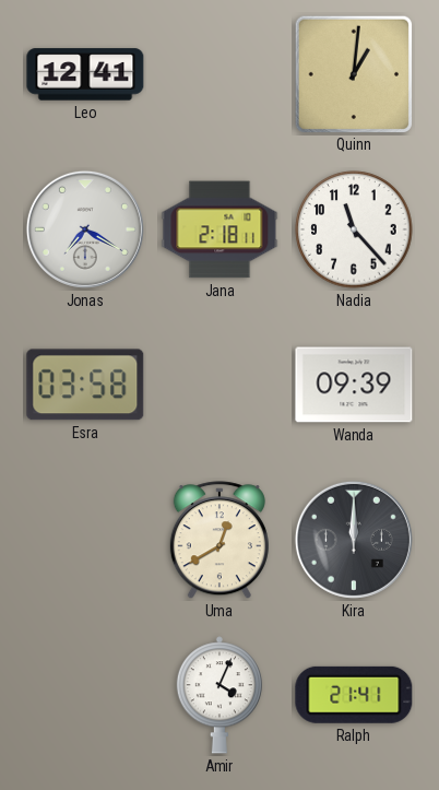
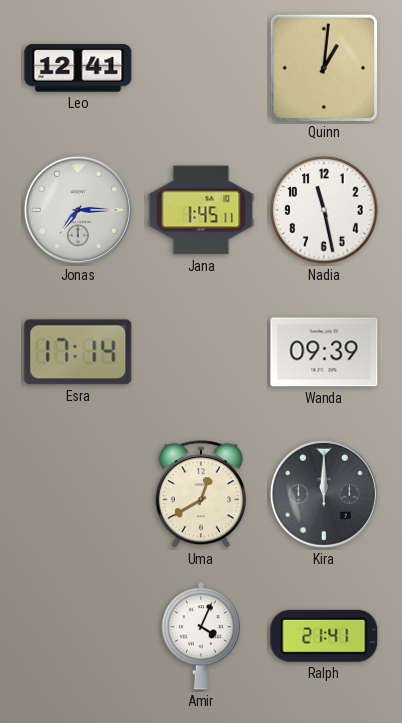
Jonas: 7:20 -> 7:15
Jana: 2:18 -> 1:45
Nadia: 11:23 -> 11:28
Esra: 03:58 -> 17:14
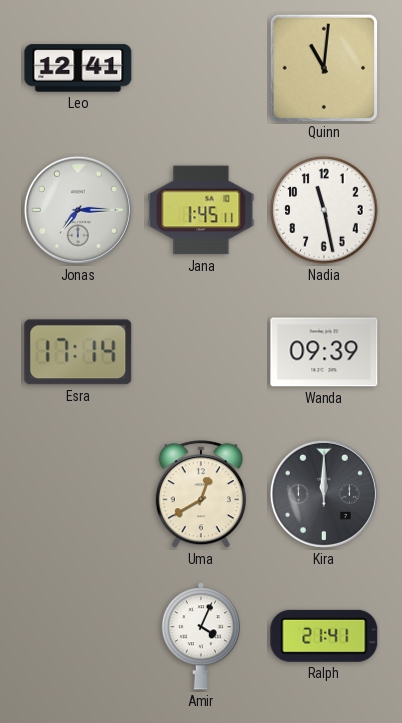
Quinn: 1:01 -> 11:01
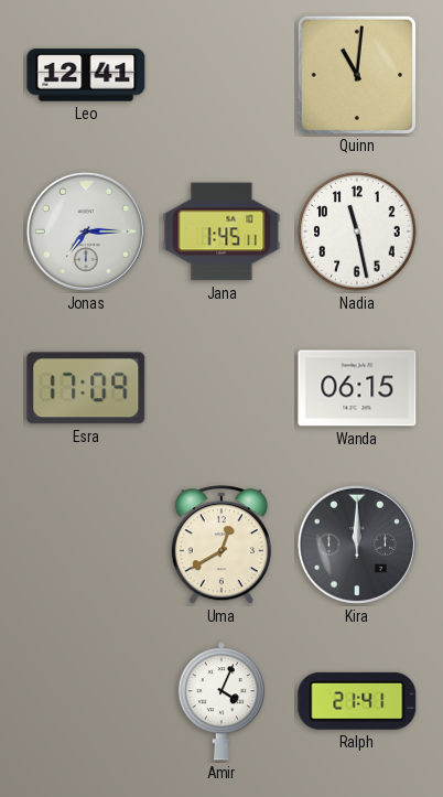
Esra: 17:14 -> 17:09
Wanda: 09:39 -> 06:15
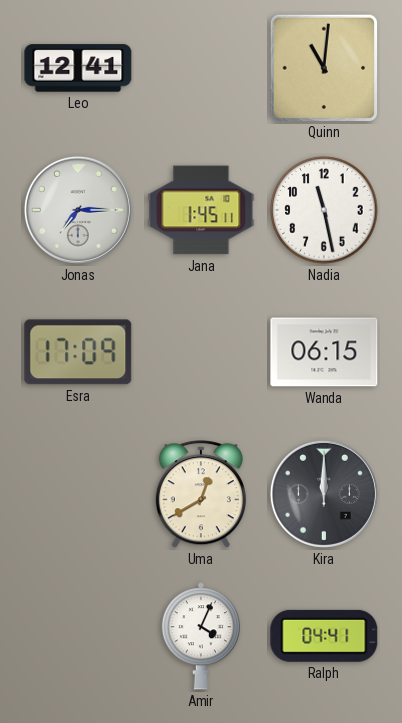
Ralph: 21:41 -> 04:41
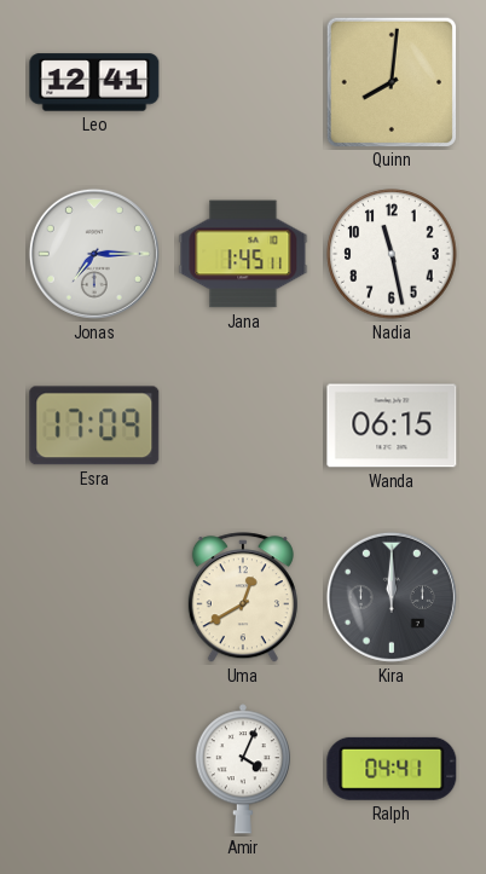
Quinn: 11:01 -> 8:01
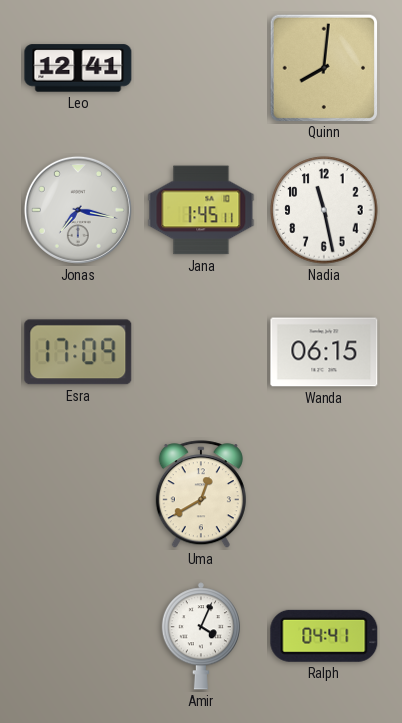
Jonas: 7:15 -> 7:17
Kira: 12:00 -> none
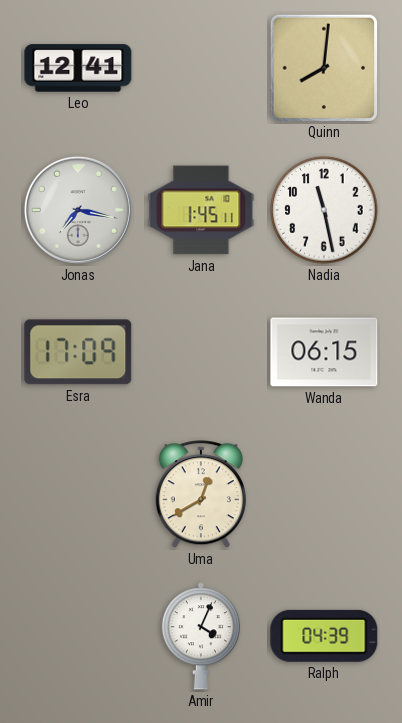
Ralph: 04:41 -> 04:39
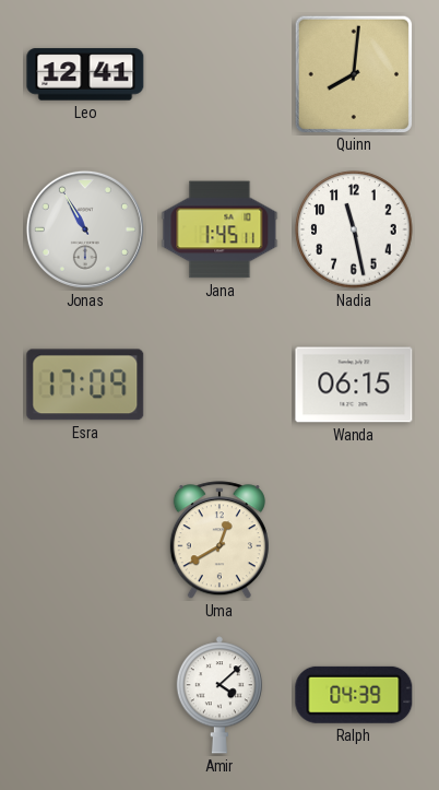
Jonas: 7:17 -> 10:55
Amir: 4:04 -> 4:08
